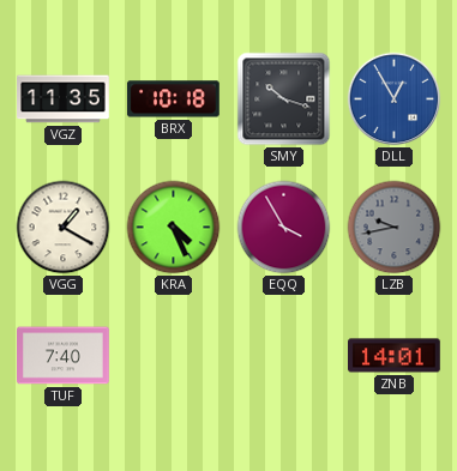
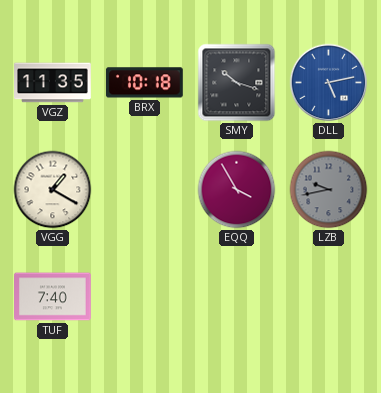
DLL: 12:55 -> 5:13
KRA: 4:26 -> none
ZNB: 14:01 -> none
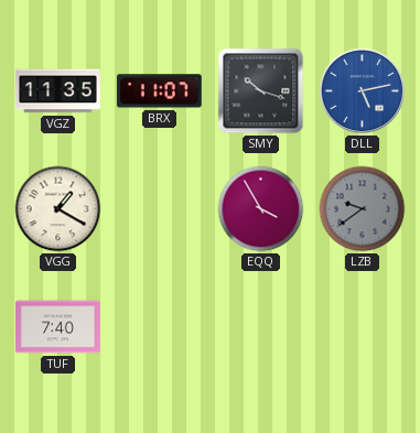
BRX: 10:18 -> 11:07
LZB: 9:43 -> 9:39
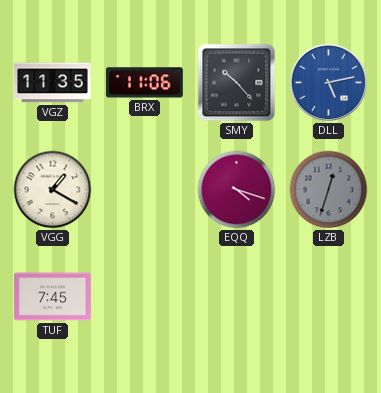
BRX: 11:07 -> 11:06
SMY: 10:18 -> 10:23
EQQ: 3:55 -> 4:18
LZB: 9:39 -> 12:33
TUF: 7:40 -> 7:45
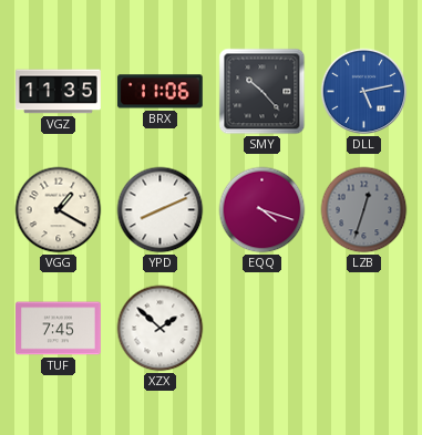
YPD: none -> 8:11
XZX: none -> 1:52
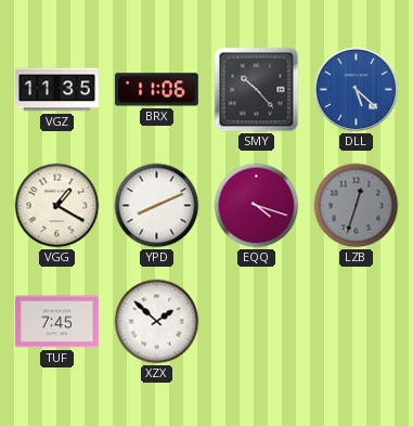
DLL: 5:13 -> 5:22
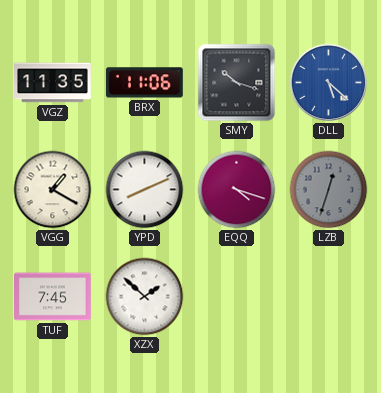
SMY: 10:23 -> 10:18
